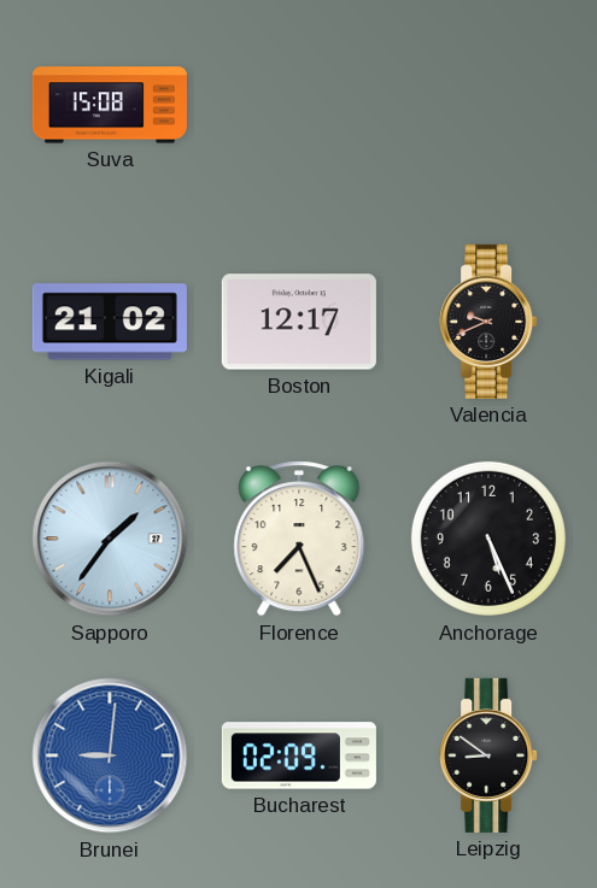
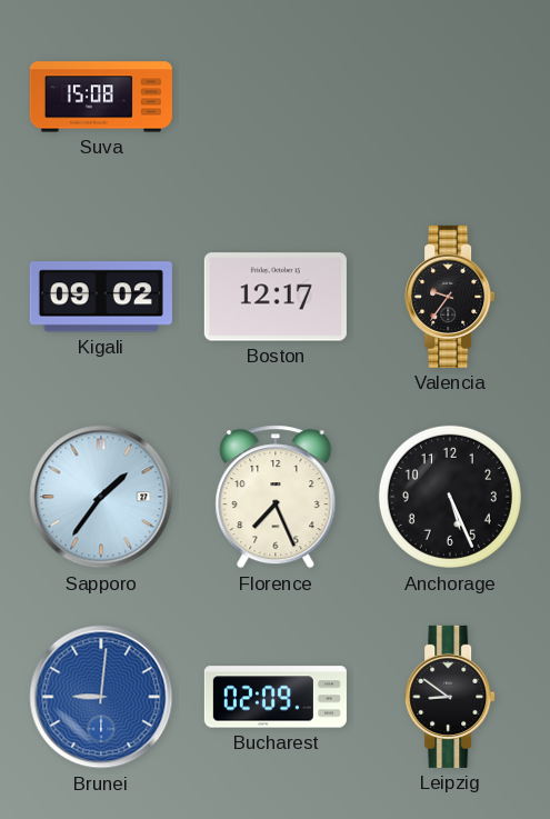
Kigali: 21:02 -> 09:02
Valencia: 9:41 -> 9:36
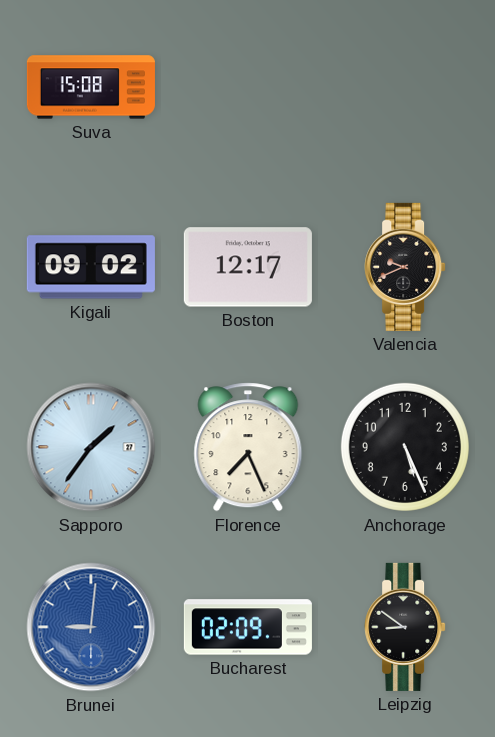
Valencia: 9:36 -> 9:41
